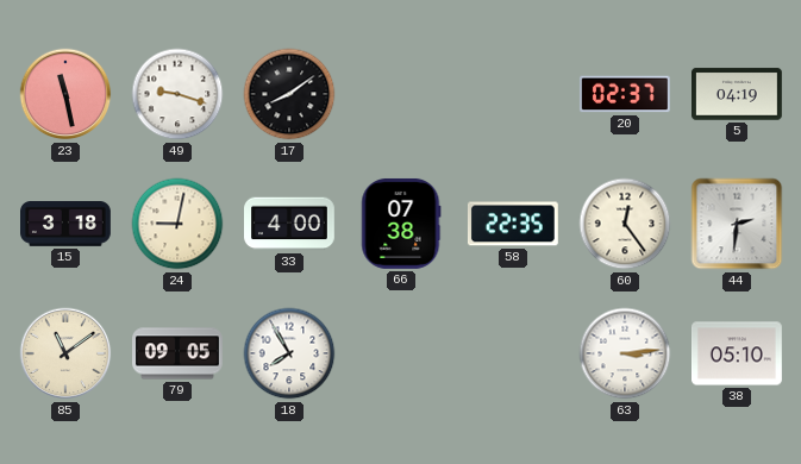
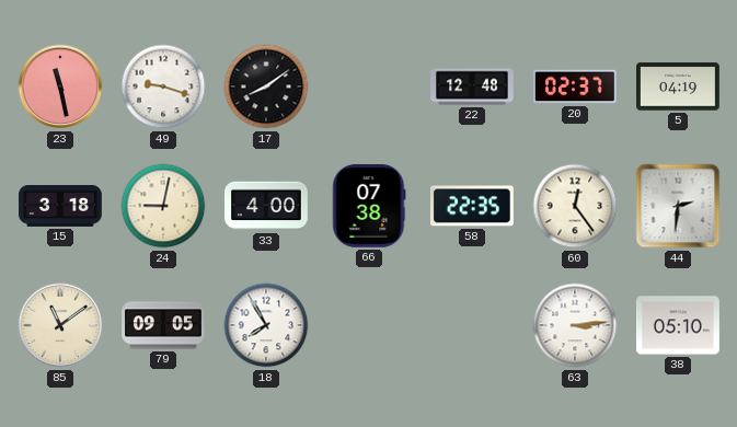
22: none -> 12:48
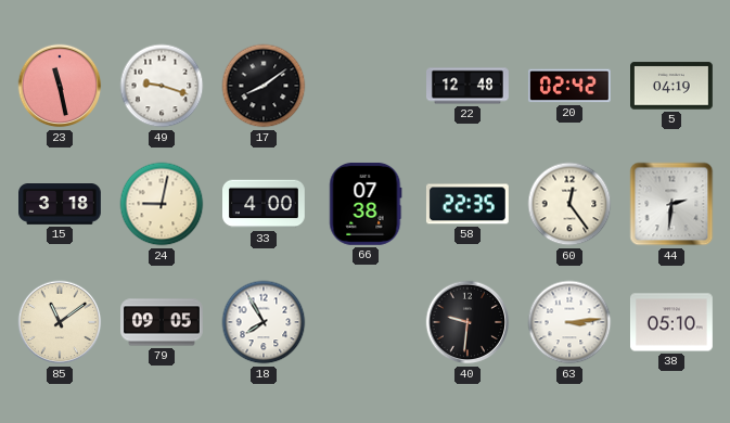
20: 02:37 -> 02:42
40: none -> 9:31
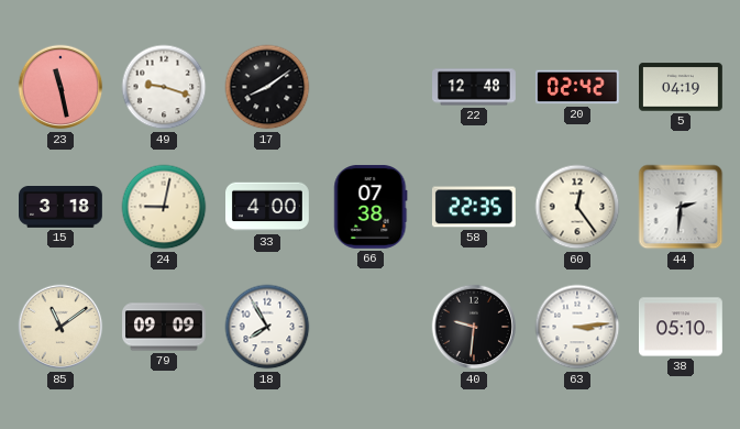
79: 09:05 -> 09:09
